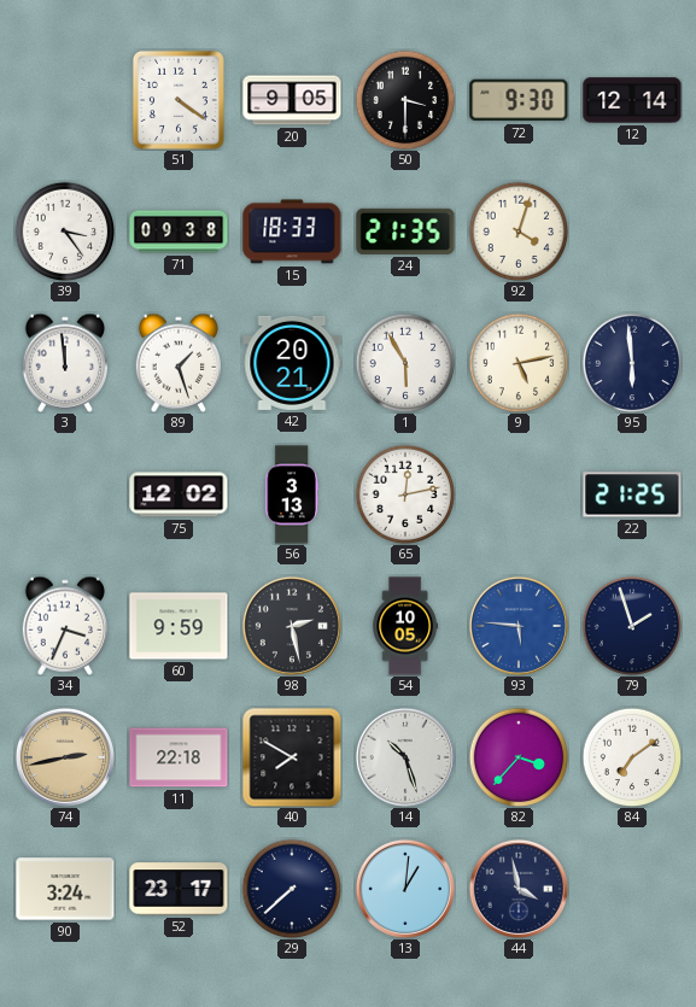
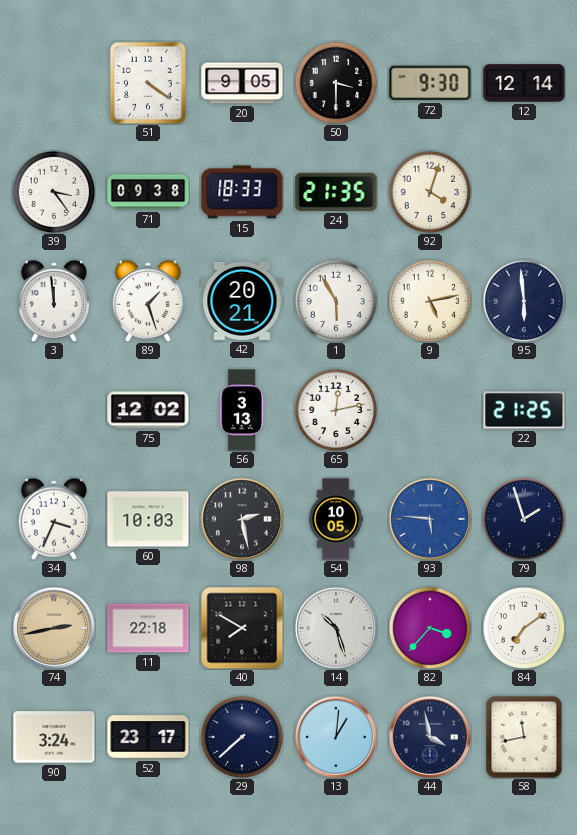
60: 9:59 -> 10:03
58: none -> 11:43
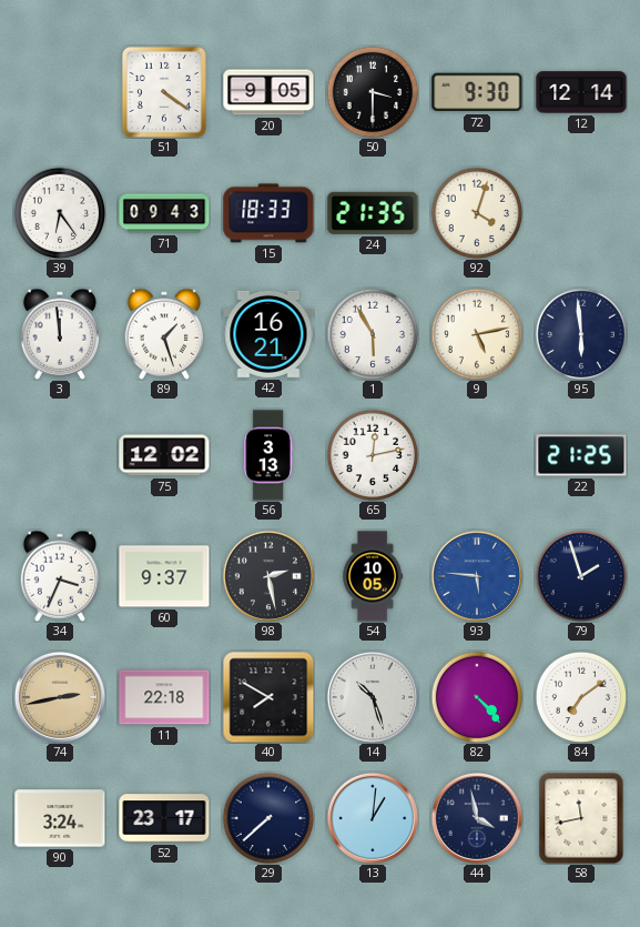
39: 3:24 -> 6:24
71: 09:38 -> 09:43
42: 20:21 -> 16:21
60: 10:03 -> 9:37
82: 3:37 -> 4:23
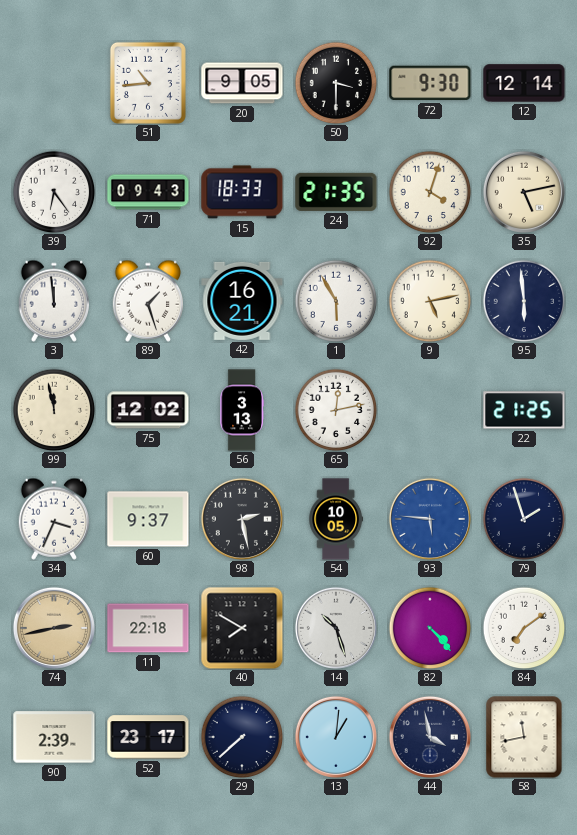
51: 4:21 -> 10:44
35: none -> 5:13
99: none -> 11:58
90: 3:24 -> 2:39
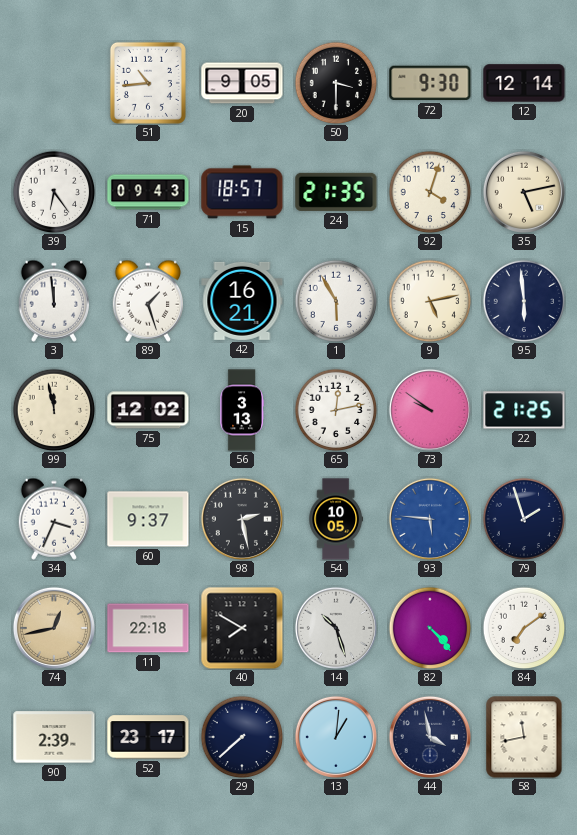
15: 18:33 -> 18:57
73: none -> 9:51
74: 2:43 -> 12:43
